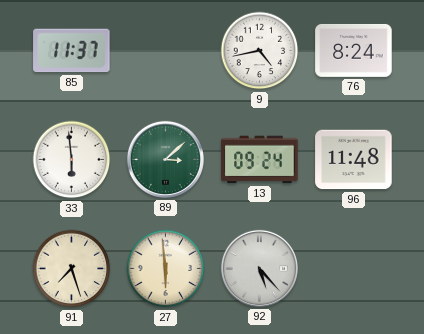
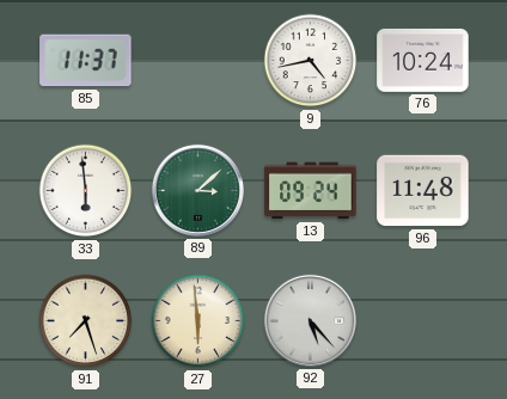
76: 8:24 -> 10:24
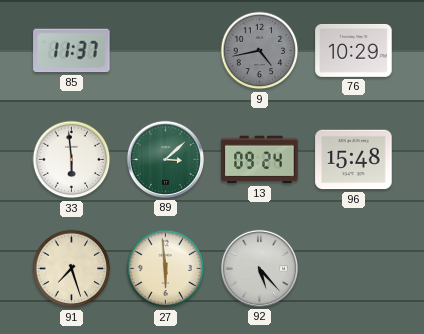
9 dial: white -> grey
76: 10:24 -> 10:29
96: 11:48 -> 15:48
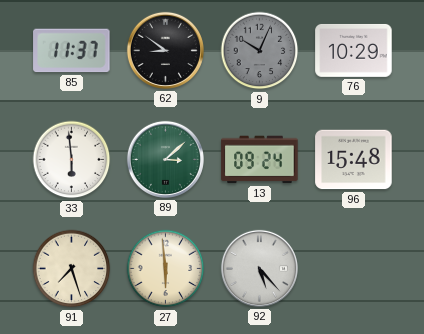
62: none -> 8:51
9: 4:43 -> 10:04
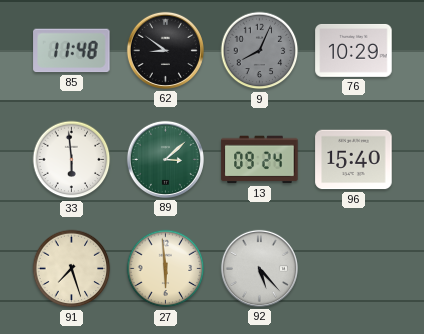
85: 11:37 -> 11:48
9: 10:04 -> 8:04
96: 15:48 -> 15:40
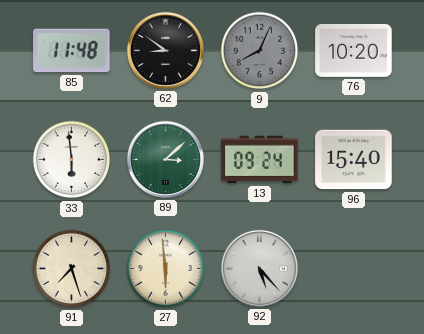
76: 10:29 -> 10:20
